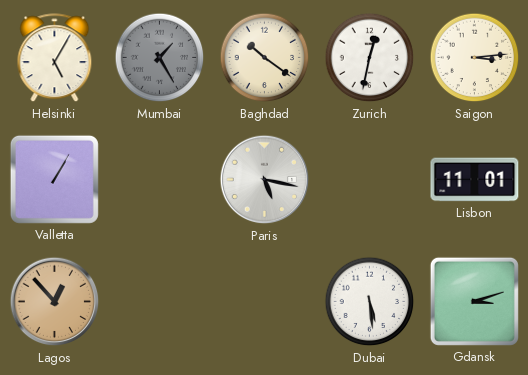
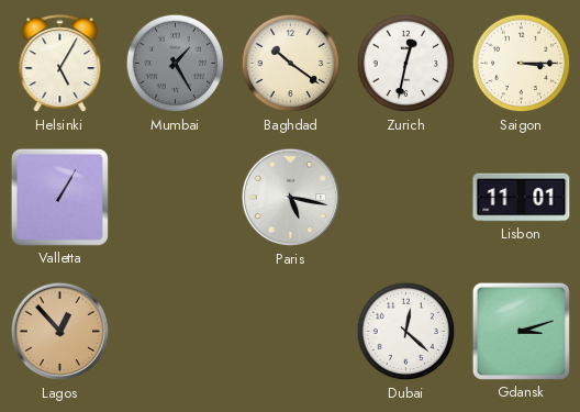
Saigon: 3:14 -> 3:15
Dubai: 5:29 -> 12:22
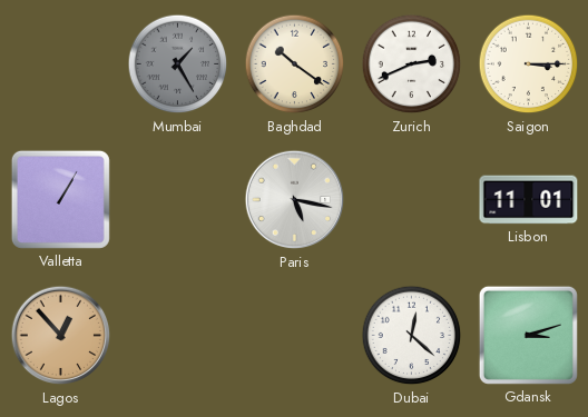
Helsinki: 5:05 -> none
Zurich: 12:32 -> 2:41
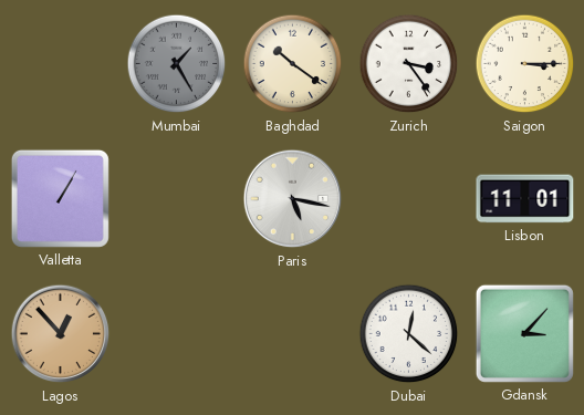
Zurich: 2:41 -> 3:24
Gdansk: 3:12 -> 3:07
